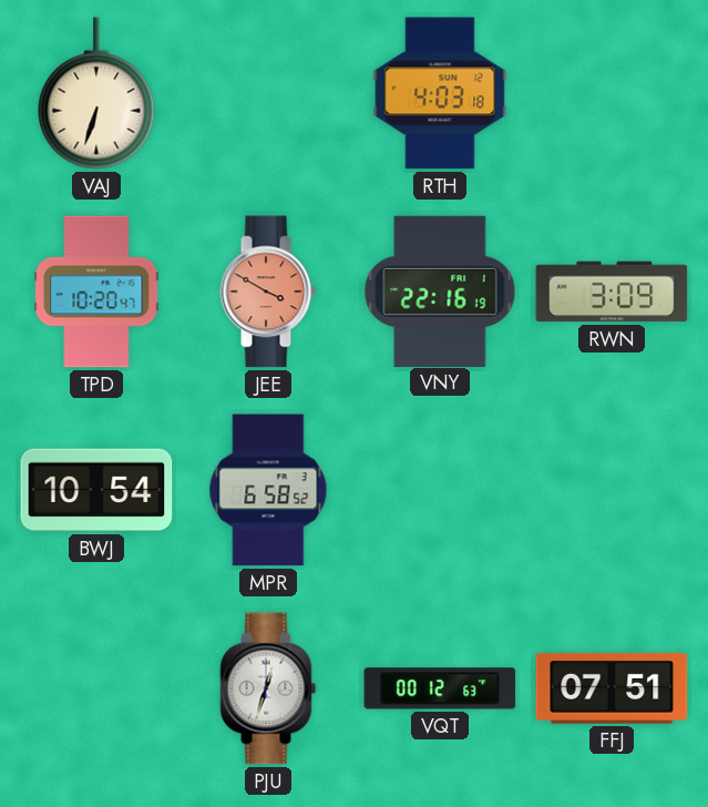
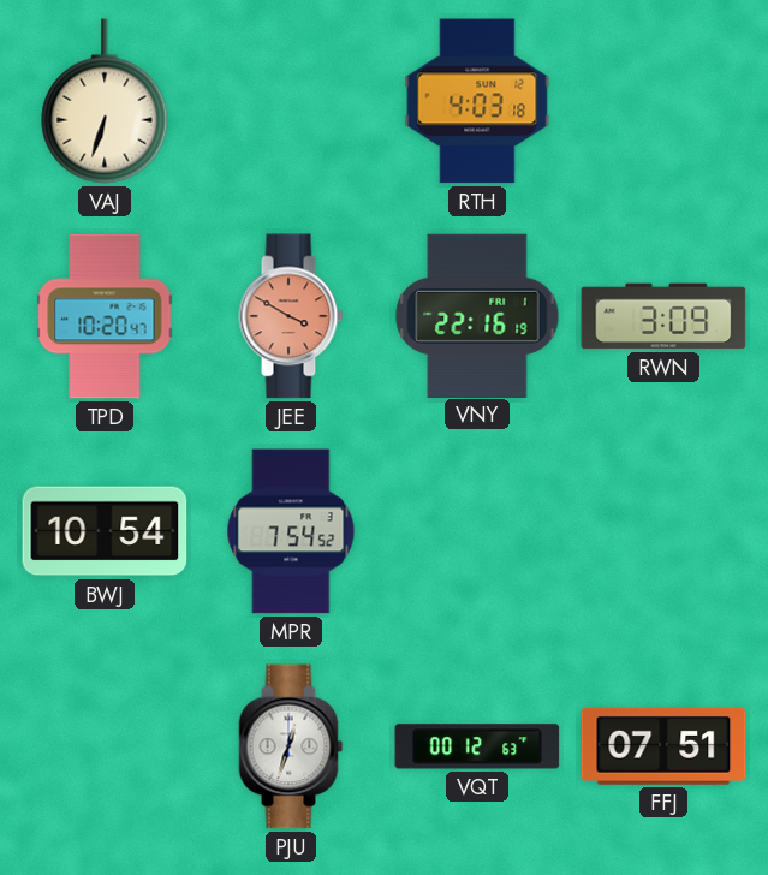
MPR: 6:58 -> 7:54
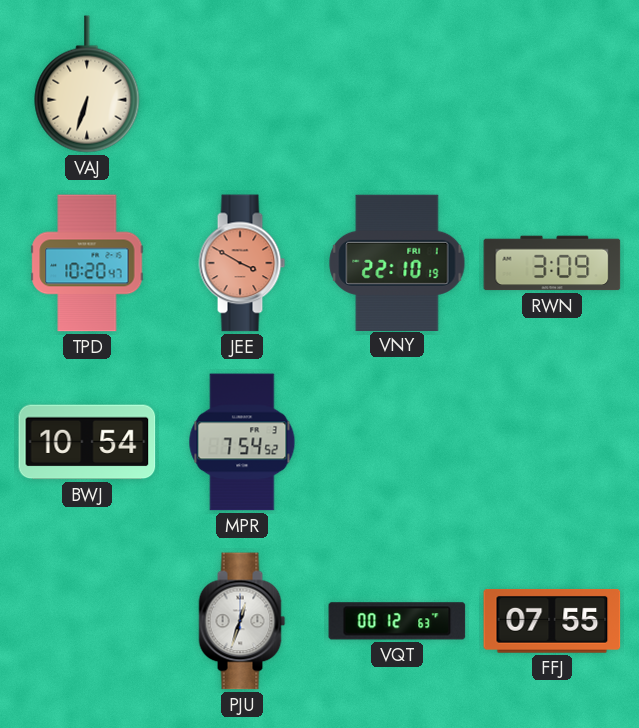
RTH: 4:03 -> none
VNY: 22:16 -> 22:10
FFJ: 07:51 -> 07:55
